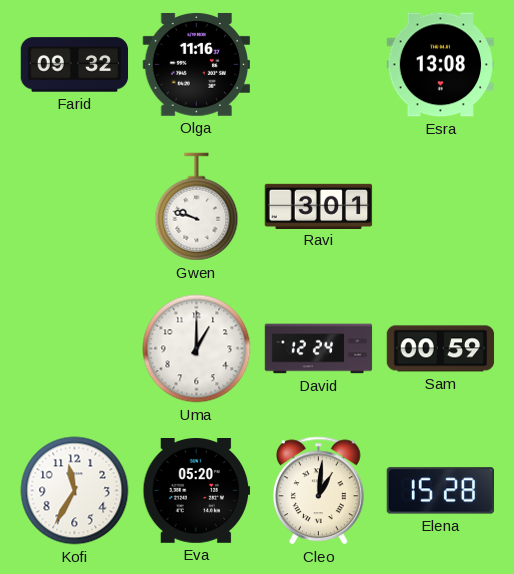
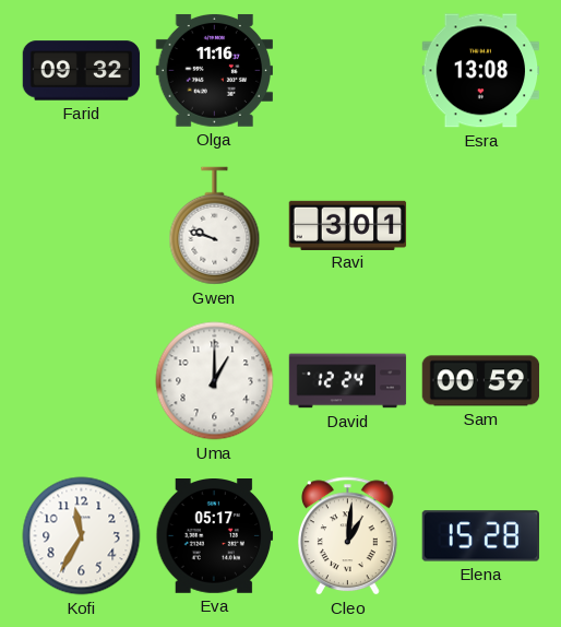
Eva: 05:20 -> 05:17
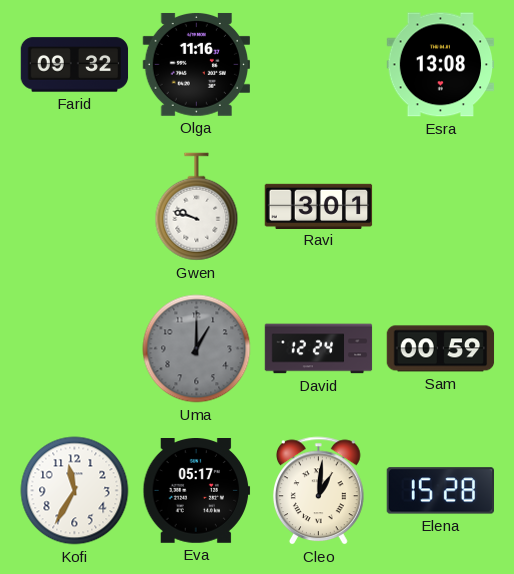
Uma dial: white -> grey
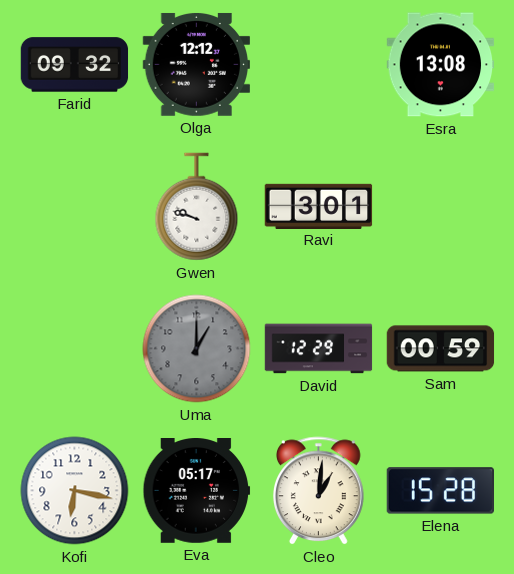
Olga: 11:16 -> 12:12
David: 12:24 -> 12:29
Kofi: 11:35 -> 6:17
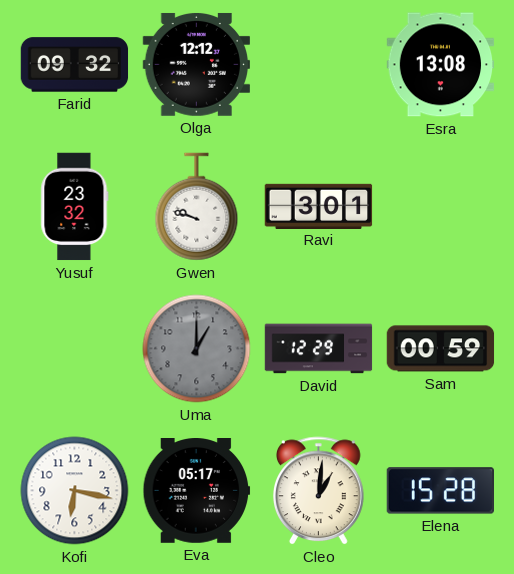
Yusuf: none -> 23:32
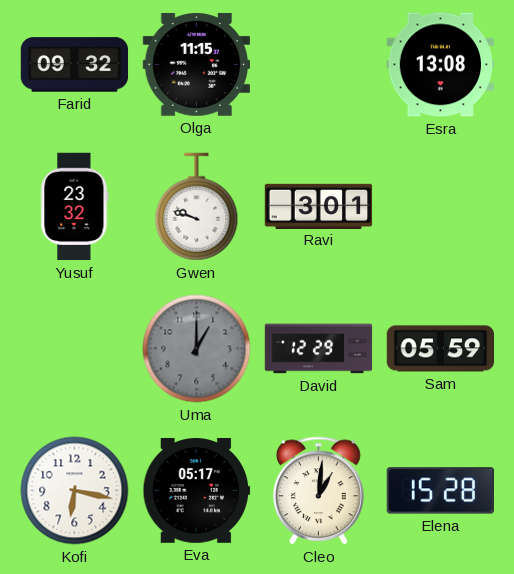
Olga: 12:12 -> 11:15
Sam: 00:59 -> 05:59
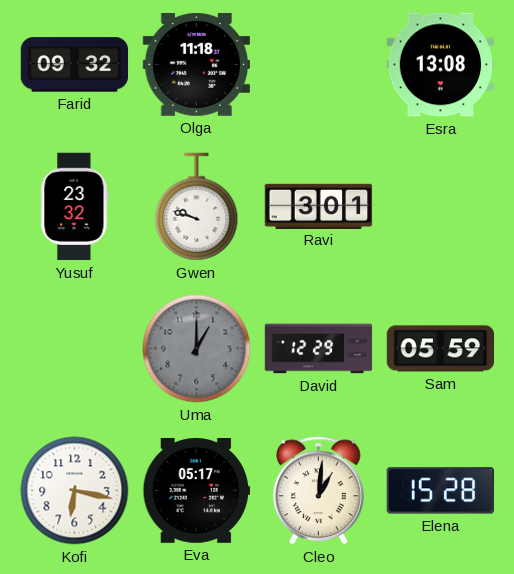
Olga: 11:15 -> 11:18
